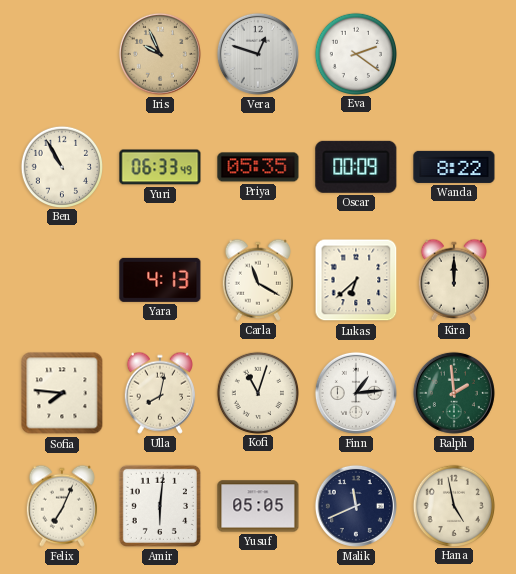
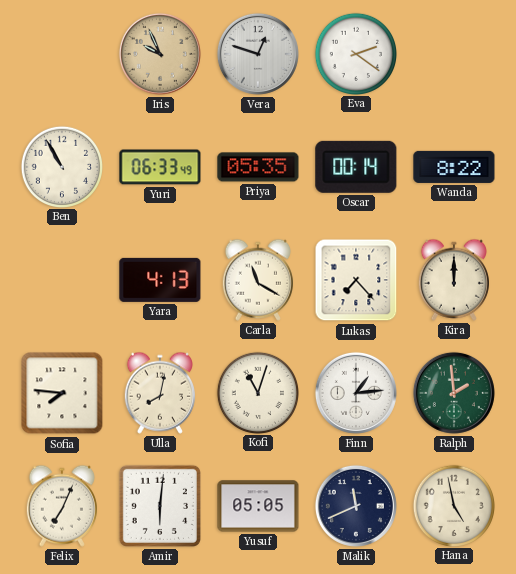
Oscar: 00:09 -> 00:14
Lukas: 6:38 -> 7:23
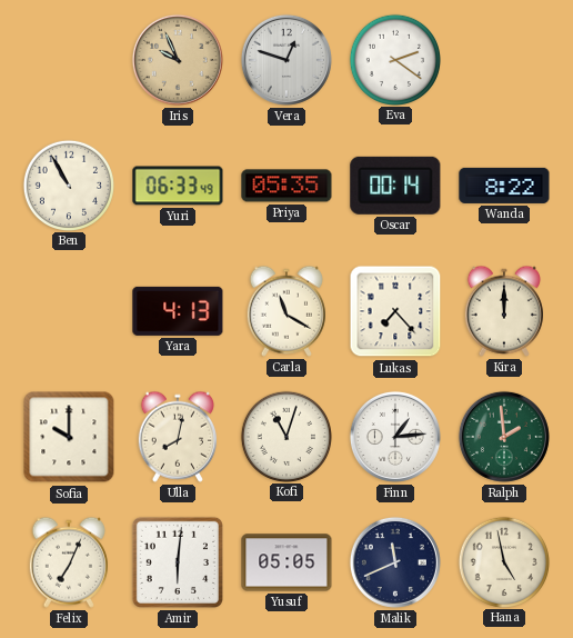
Sofia: 7:46 -> 10:00
